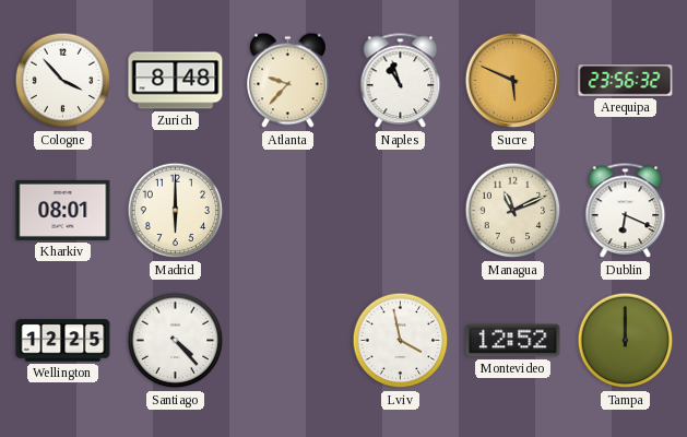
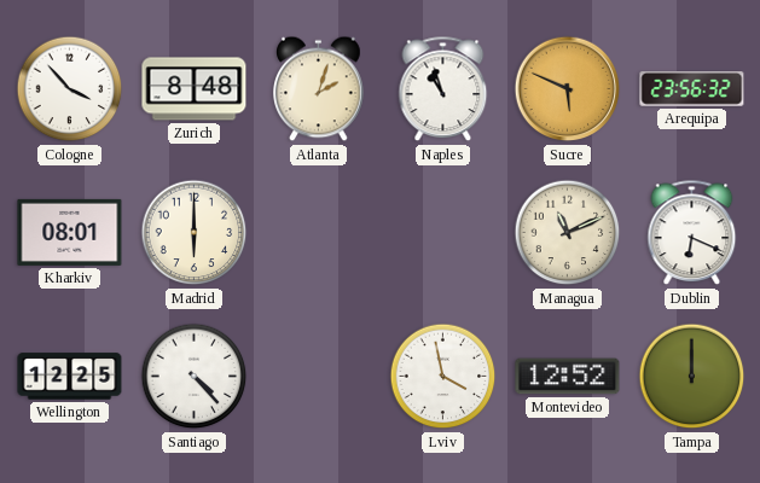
Atlanta: 9:37 -> 2:03
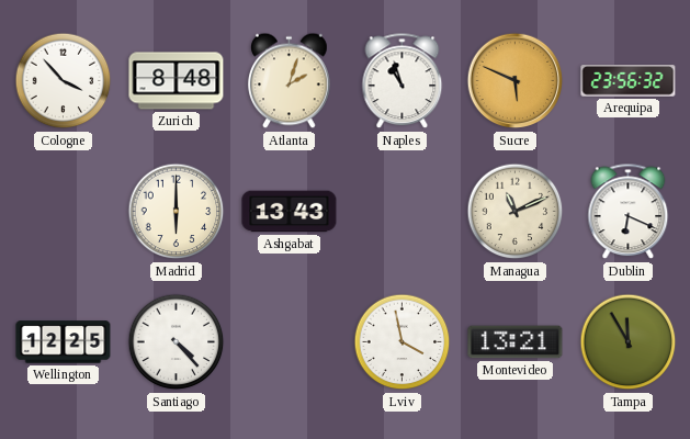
Kharkiv: 08:01 -> none
Ashgabat: none -> 13:43
Montevideo: 12:52 -> 13:21
Tampa: 12:00 -> 11:55
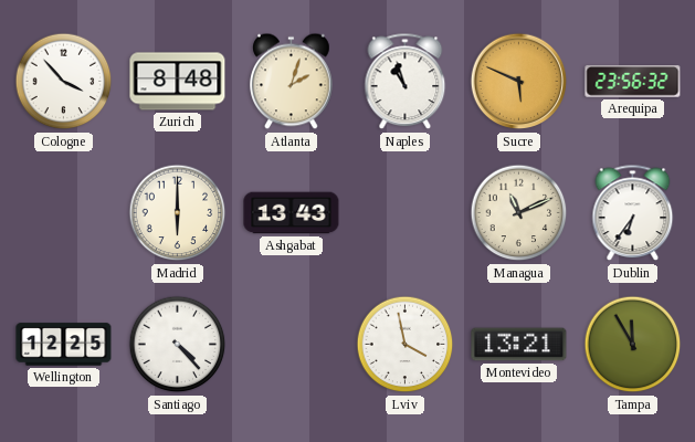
Dublin: 6:19 -> 6:36
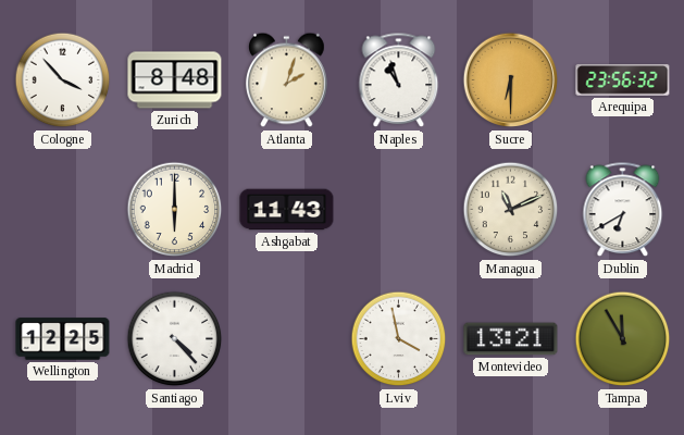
Sucre: 5:49 -> 6:30
Ashgabat: 13:43 -> 11:43
Dublin: 6:36 -> 6:40
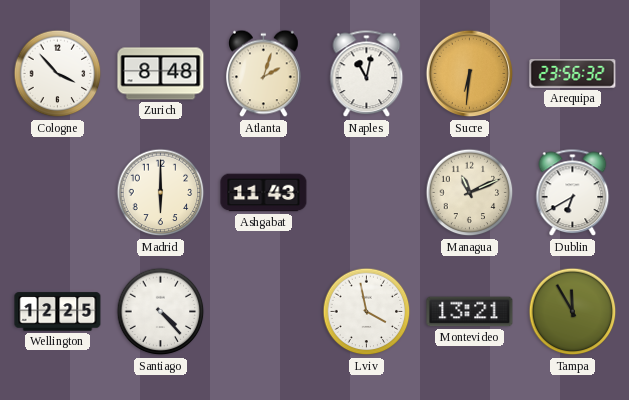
Naples: 10:57 -> 11:02
Sucre: 6:30 -> 6:31
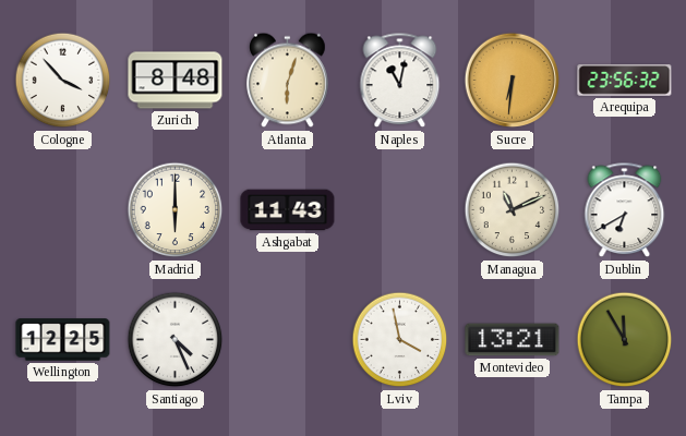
Atlanta: 2:03 -> 6:03
Santiago: 4:23 -> 4:26
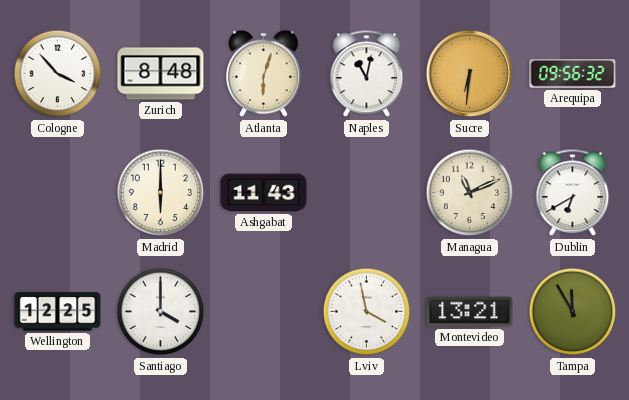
Arequipa: 23:56 -> 09:56
Santiago: 4:26 -> 4:00
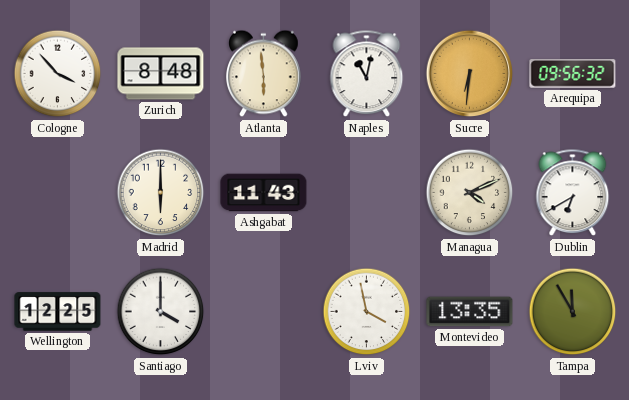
Atlanta: 6:03 -> 5:59
Managua: 11:11 -> 4:11
Montevideo: 13:21 -> 13:35
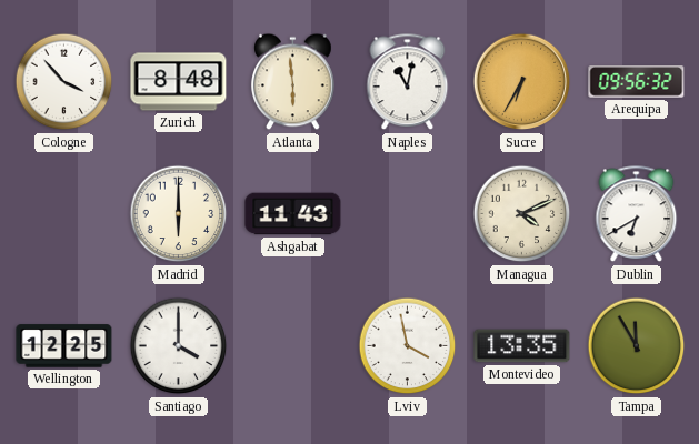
Sucre: 6:31 -> 6:35
